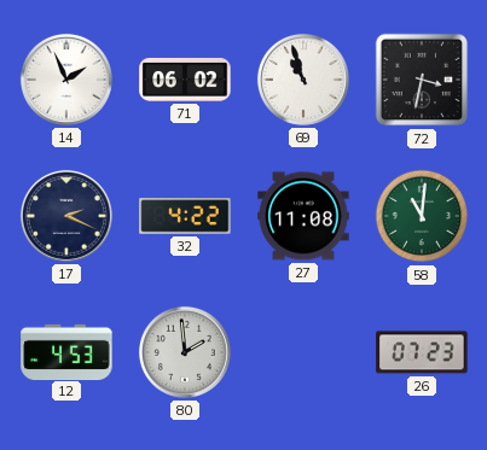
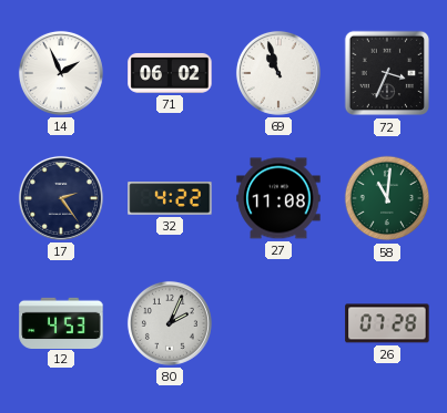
72: 3:32 -> 3:34
17: 2:19 -> 2:24
80: 1:59 -> 2:04
26: 07:23 -> 07:28
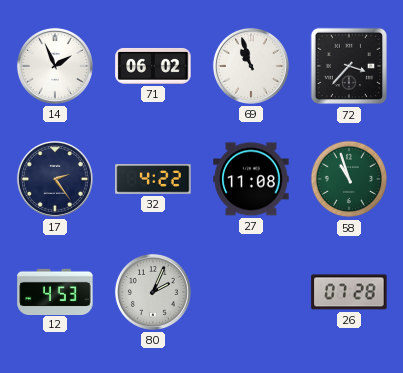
72: 3:34 -> 3:37
58: 11:01 -> 10:57
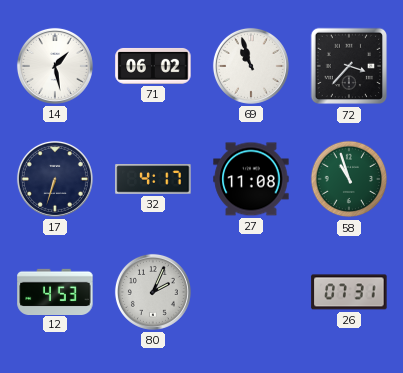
14: 1:56 -> 1:28
17: 2:24 -> 6:33
32: 4:22 -> 4:17
26: 07:28 -> 07:31
